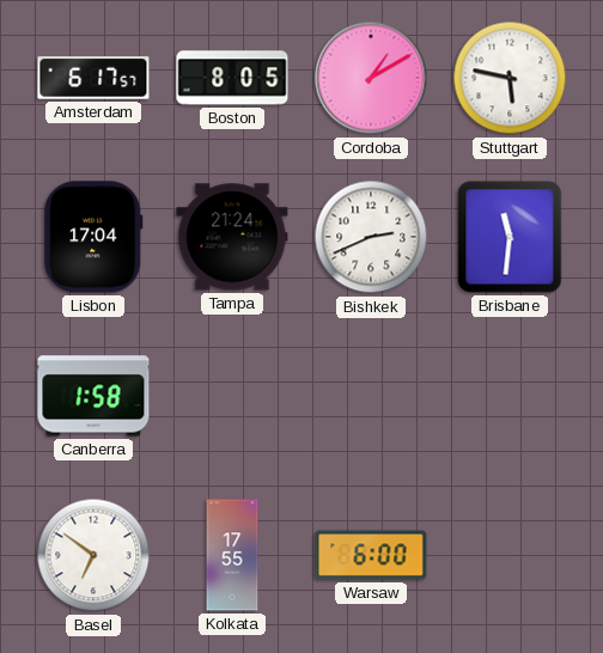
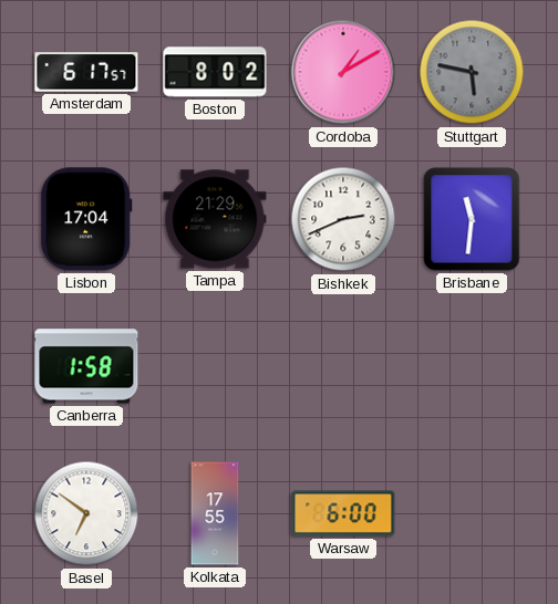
Boston: 8:05 -> 8:02
Stuttgart dial: white -> grey
Tampa: 21:24 -> 21:29
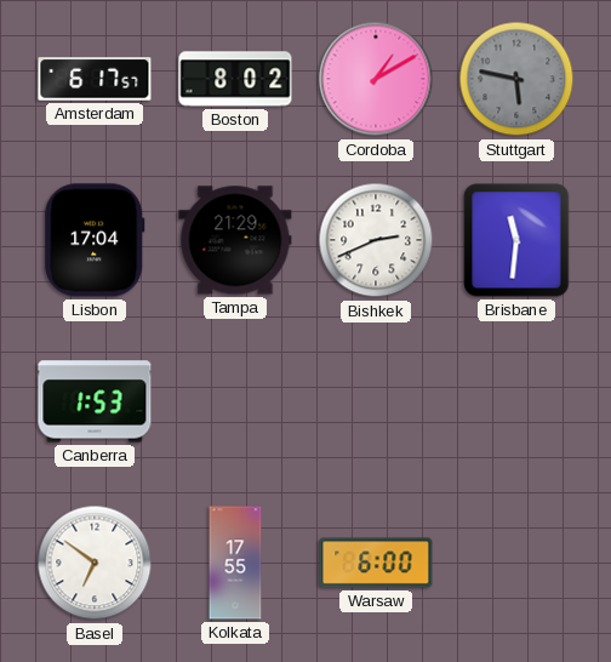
Canberra: 1:58 -> 1:53
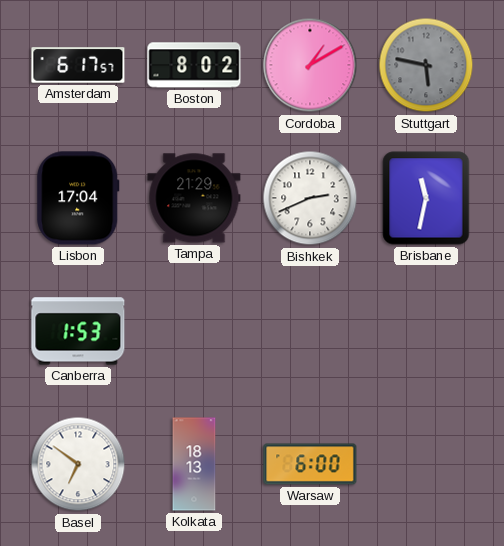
Brisbane: 11:31 -> 11:32
Kolkata: 17:55 -> 18:13
